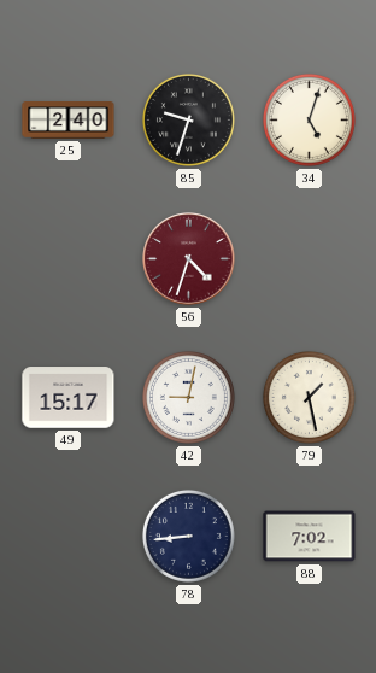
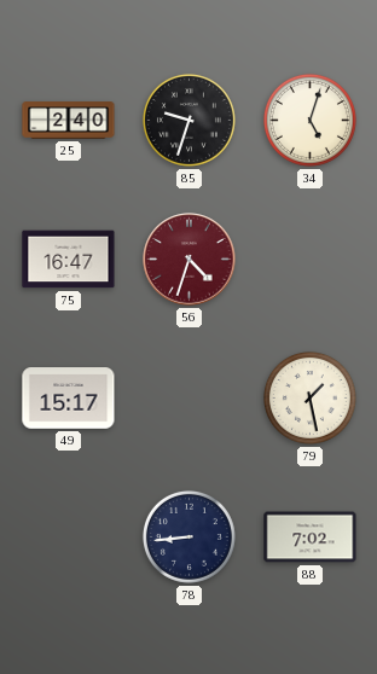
75: none -> 16:47
42: 9:02 -> none
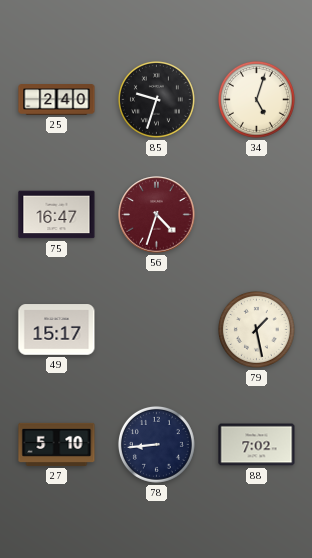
27: none -> 5:10
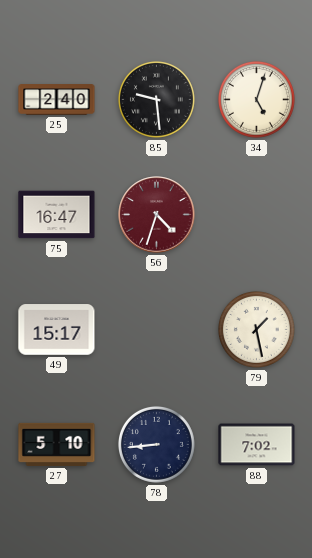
85: 9:33 -> 9:29
